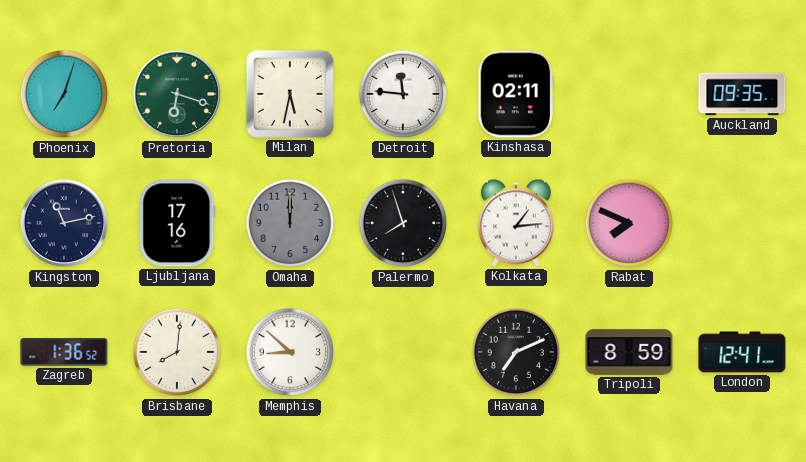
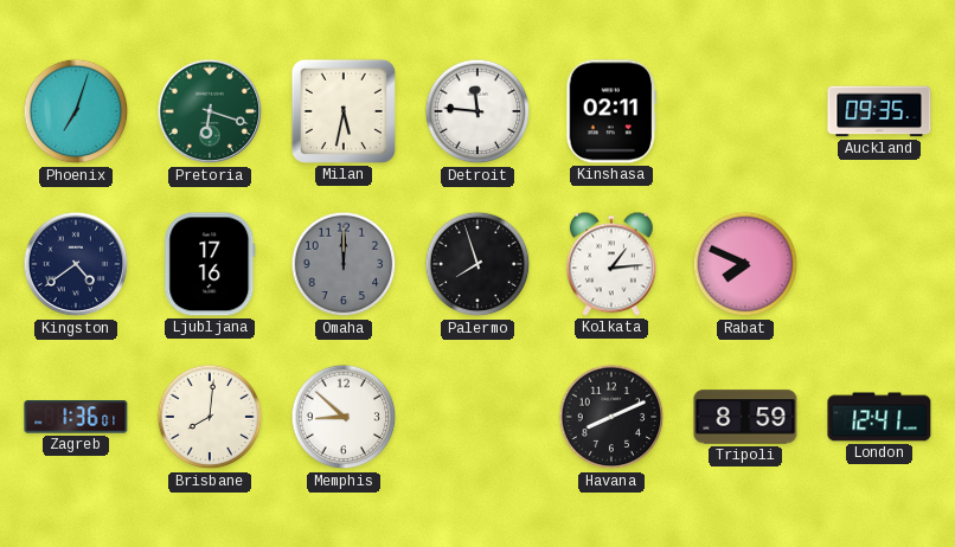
Kingston: 11:13 -> 4:39
Zagreb: 1:36:52 -> 1:36:01
Havana: 7:11 -> 8:11
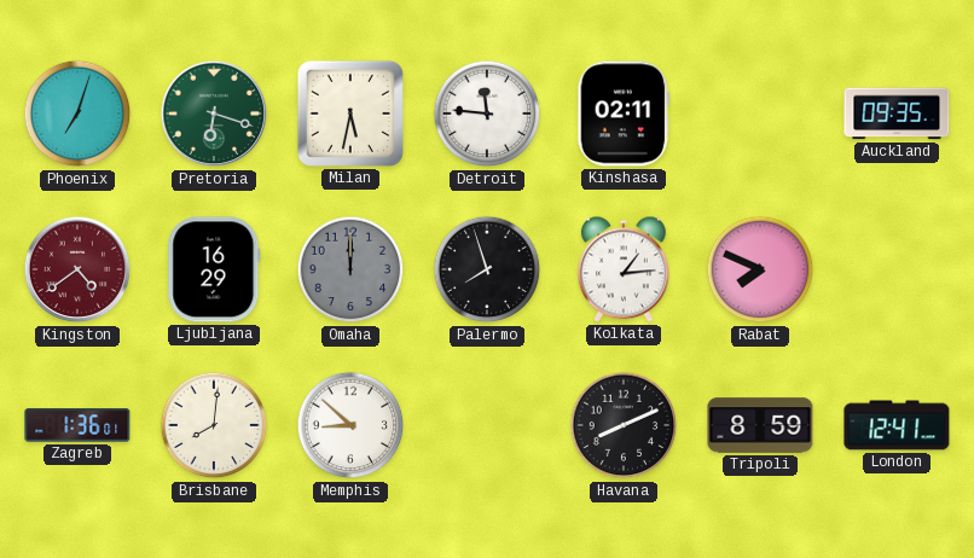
Kingston dial: navy -> burgundy
Ljubljana: 17:16 -> 16:29
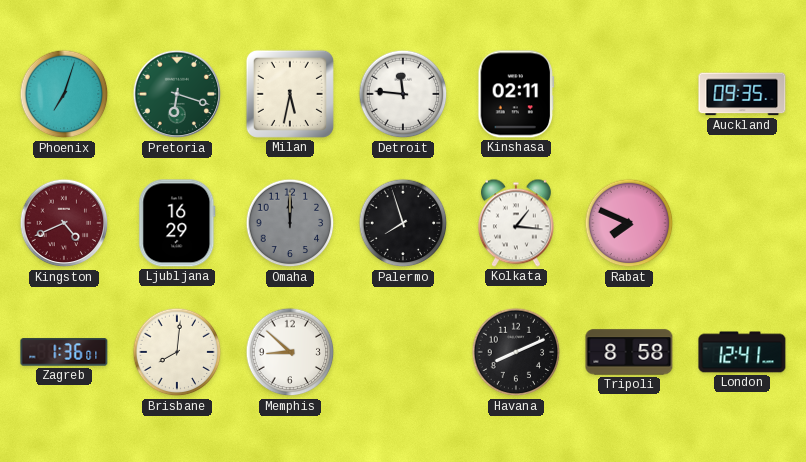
Kingston: 4:39 -> 4:41
Kolkata: 1:14 -> 1:16
Tripoli: 8:59 -> 8:58
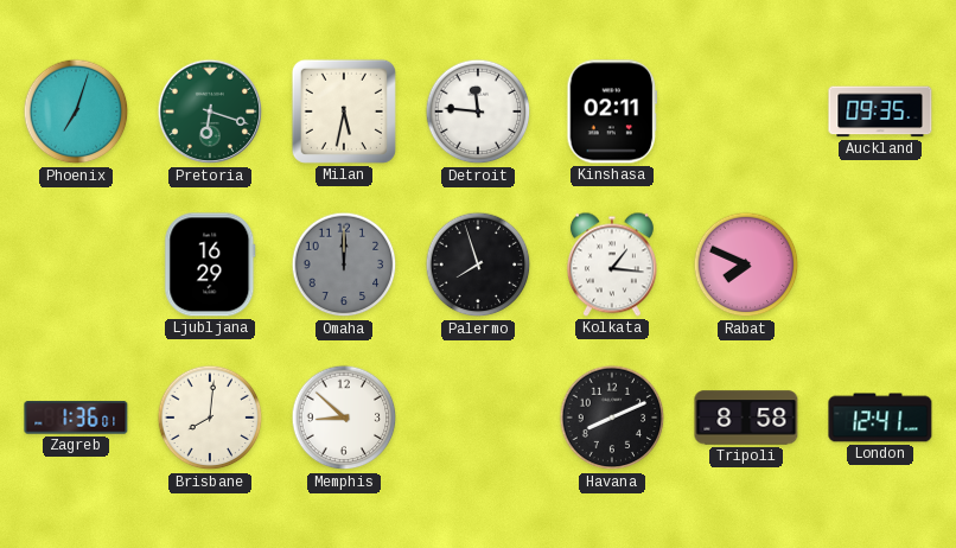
Kingston: 4:41 -> none
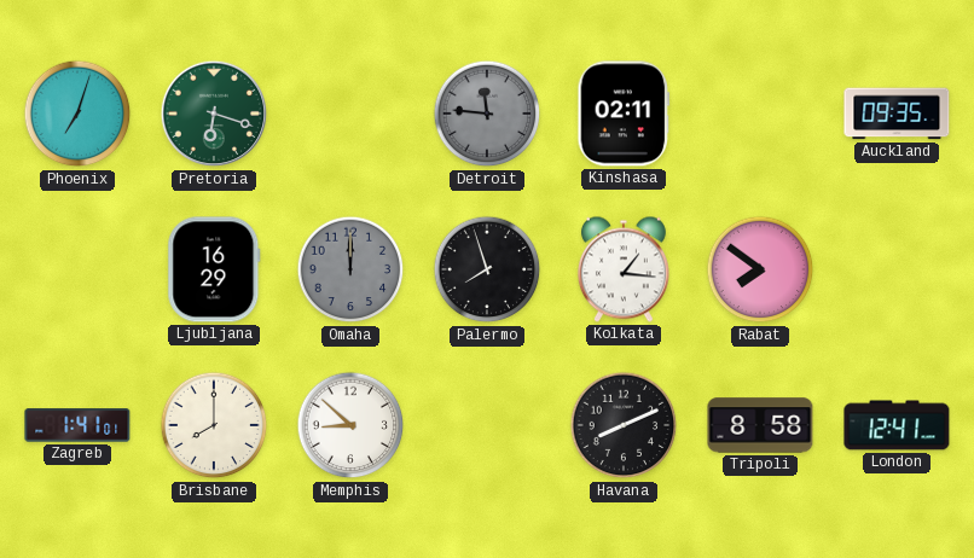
Milan: 5:32 -> none
Detroit dial: white -> grey
Rabat: 7:49 -> 7:51
Zagreb: 1:36 -> 1:41
Brisbane: 8:01 -> 8:00
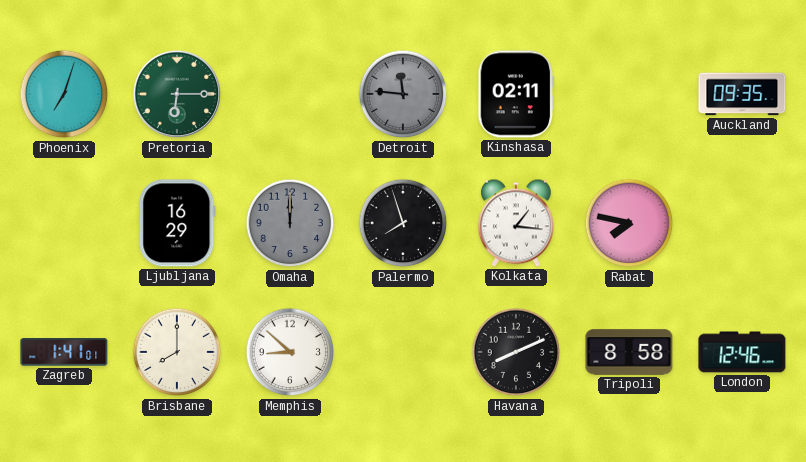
Pretoria: 6:18 -> 6:15
Rabat: 7:51 -> 7:47
London: 12:41 -> 12:46
